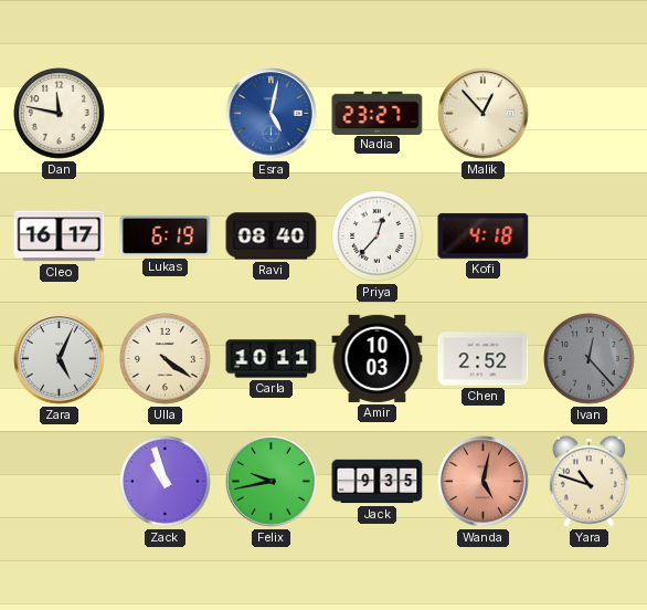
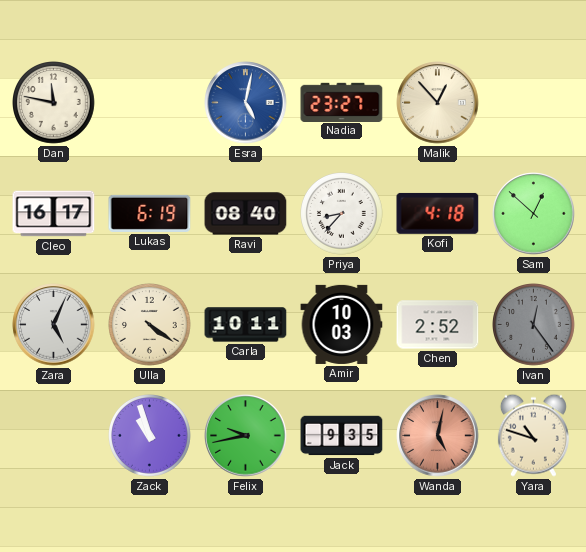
Priya: 12:37 -> 8:37
Sam: none -> 12:52
Ivan: 12:23 -> 12:24
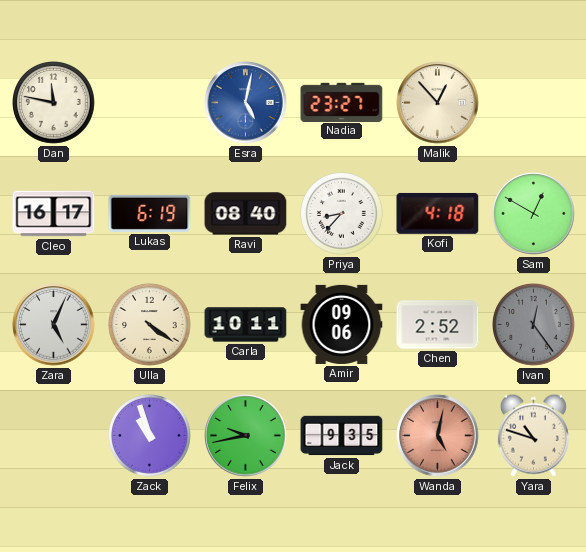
Sam: 12:52 -> 12:50
Amir: 10:03 -> 09:06
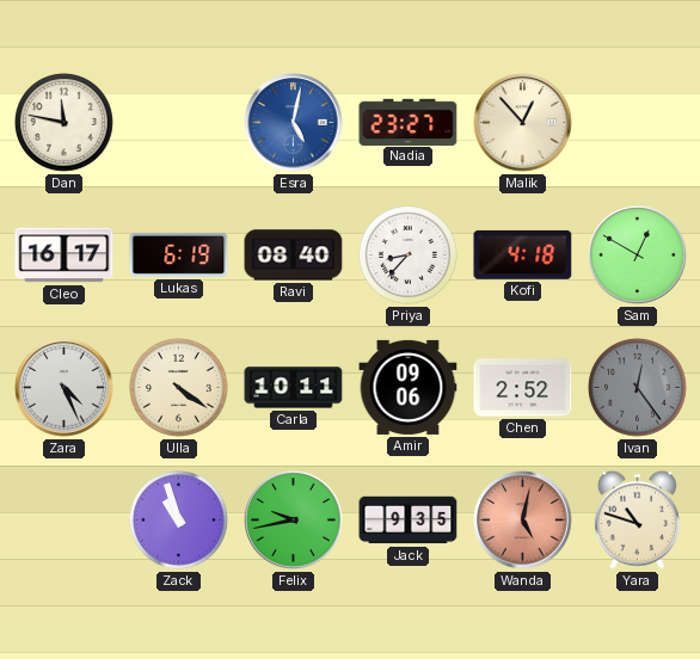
Zara: 5:04 -> 4:26
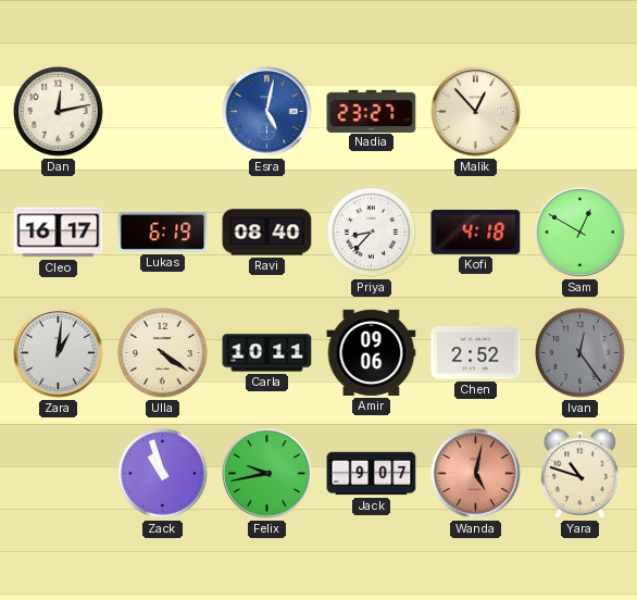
Dan: 11:47 -> 12:13
Zara: 4:26 -> 1:01
Jack: 9:35 -> 9:07
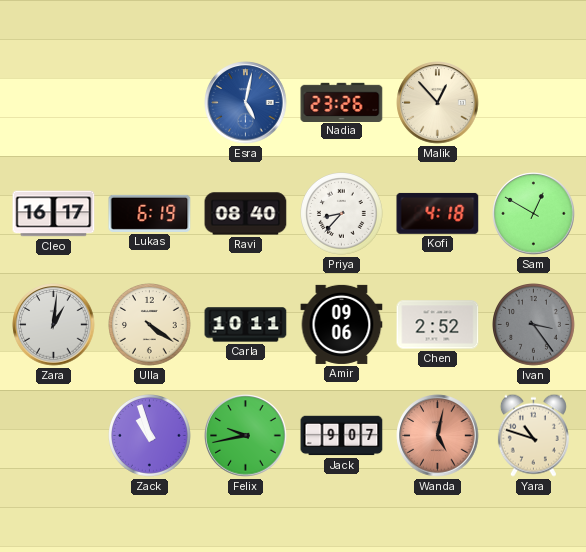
Dan: 12:13 -> none
Nadia: 23:27 -> 23:26
Ivan: 12:24 -> 3:24
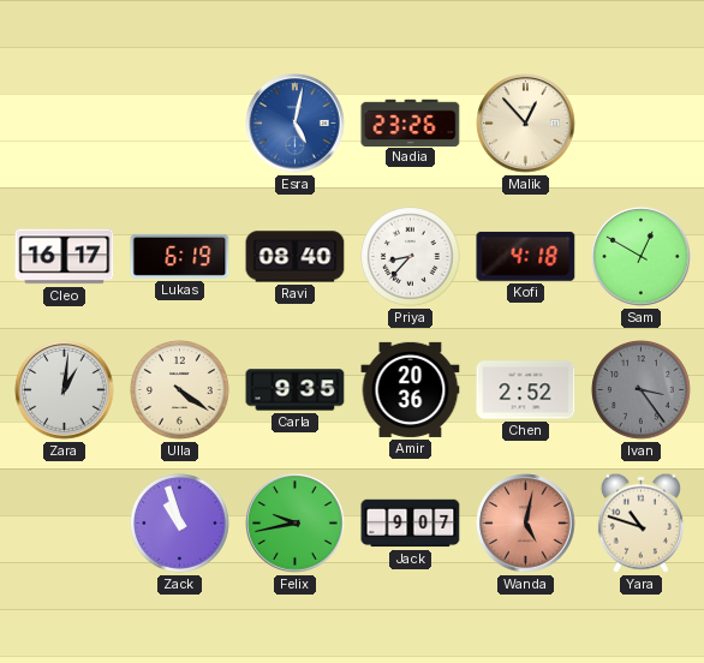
Carla: 10:11 -> 9:35
Amir: 09:06 -> 20:36
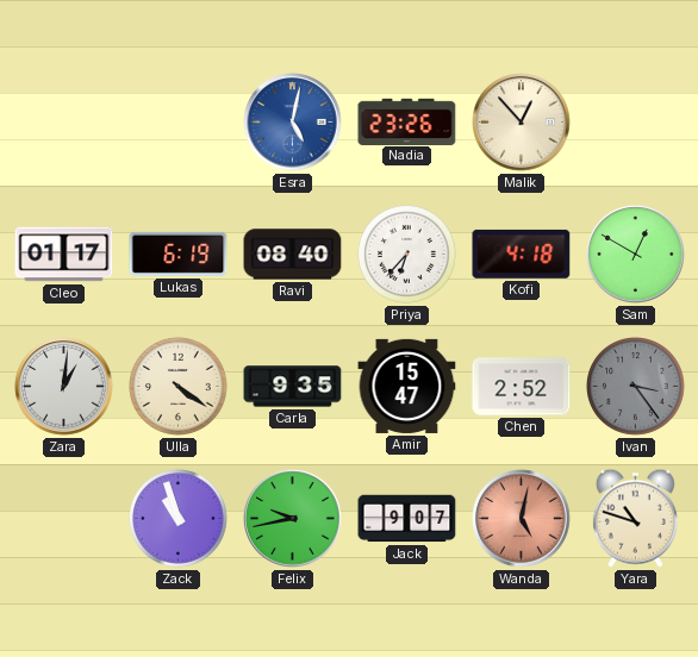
Cleo: 16:17 -> 01:17
Priya: 8:37 -> 6:37
Amir: 20:36 -> 15:47
